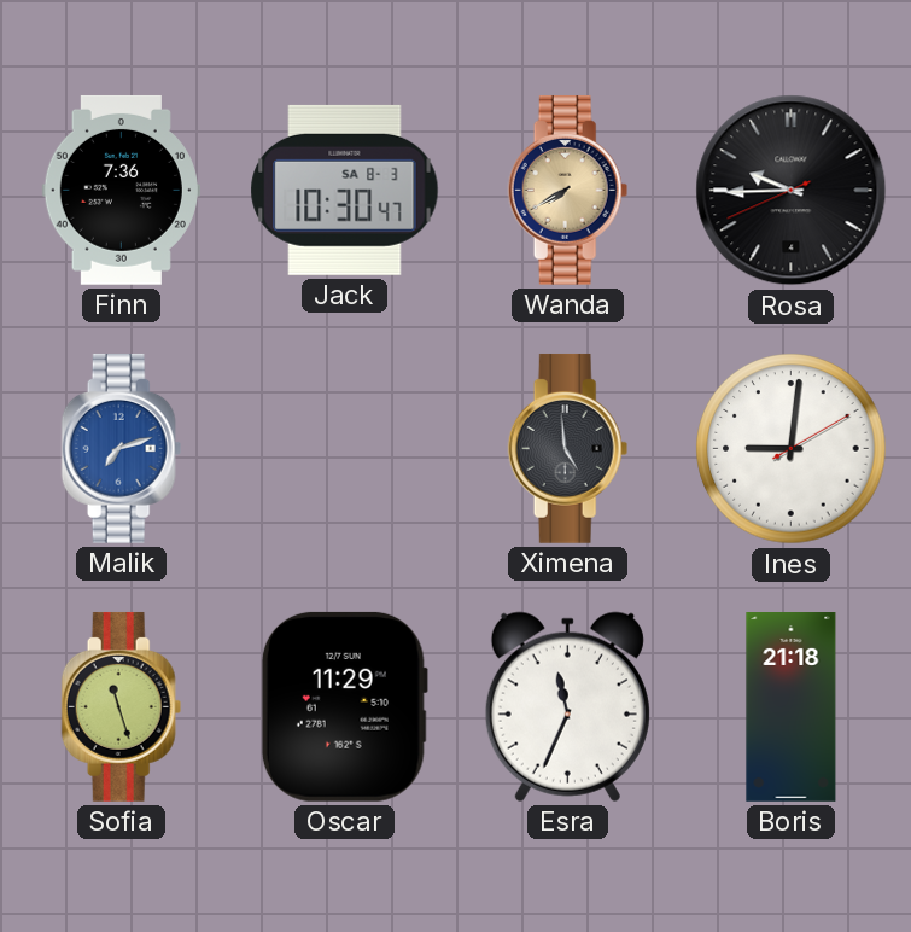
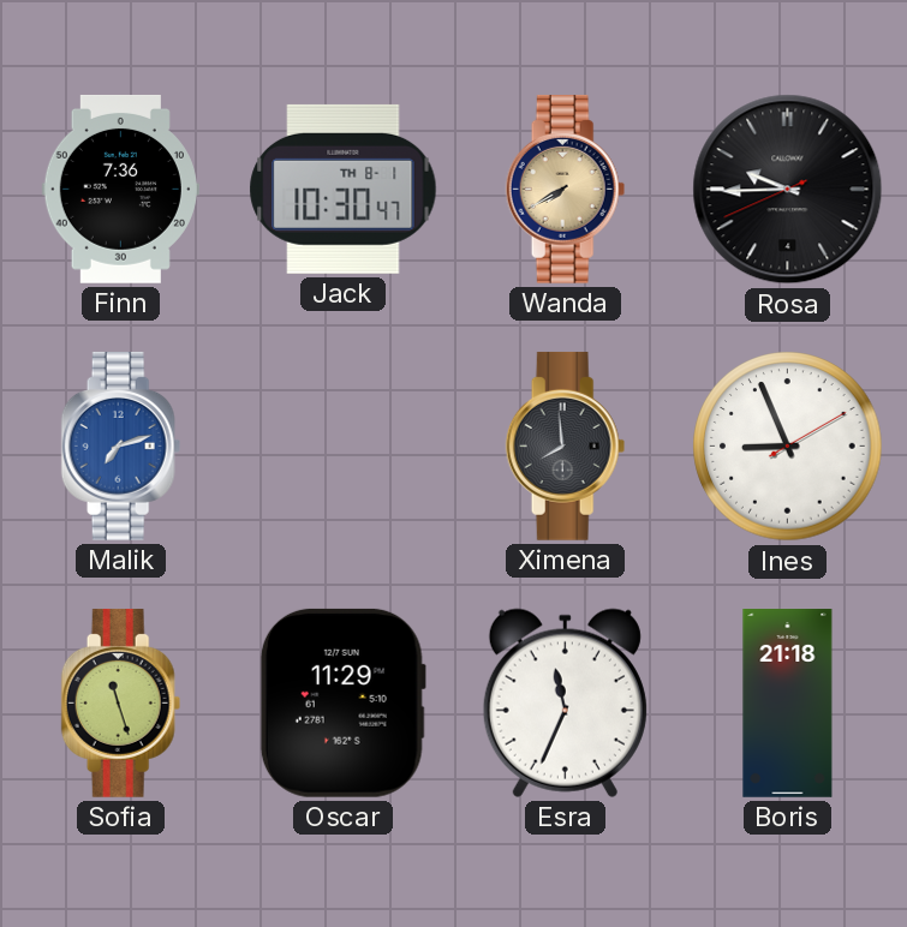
Jack date: SA 8-3 -> TH 8-1
Ximena: 4:59 -> 7:59
Ines: 9:01 -> 8:56
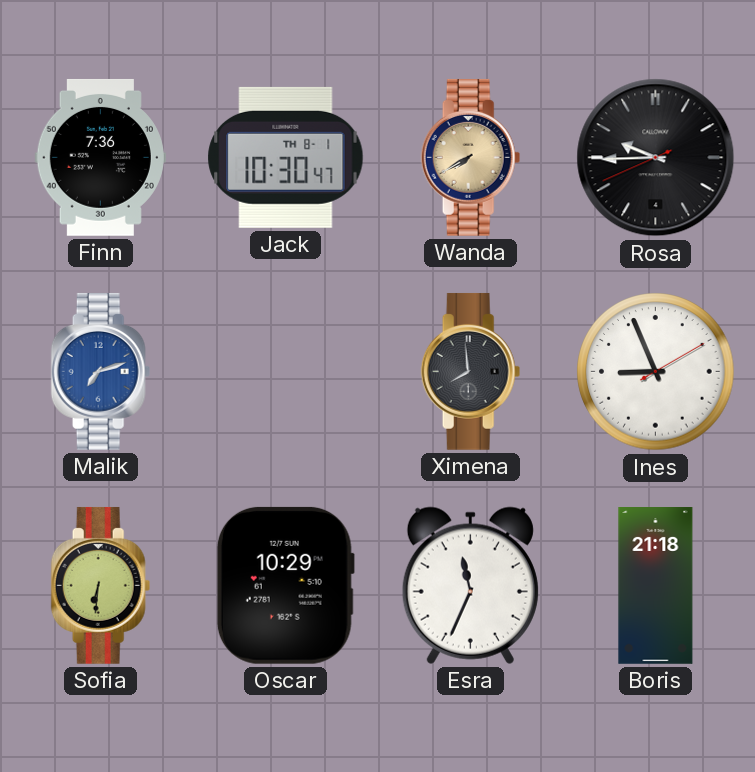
Sofia: 11:27 -> 6:31
Oscar: 11:29 -> 10:29
